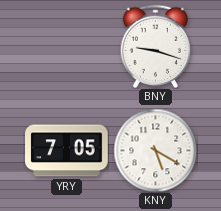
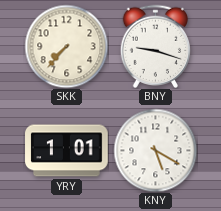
SKK: none -> 7:37
YRY: 7:05 -> 1:01
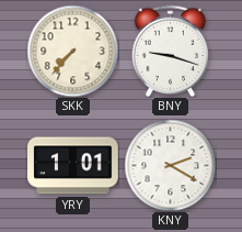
KNY: 5:20 -> 2:20
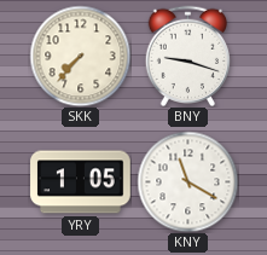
YRY: 1:01 -> 1:05
KNY: 2:20 -> 11:20
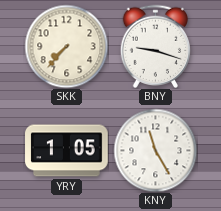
KNY: 11:20 -> 11:25
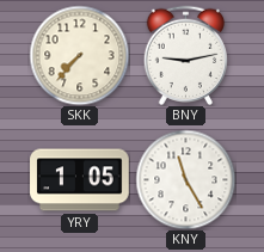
BNY: 9:18 -> 9:13
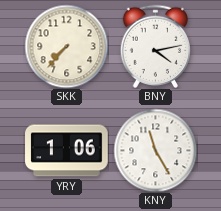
BNY: 9:13 -> 4:13
YRY: 1:05 -> 1:06
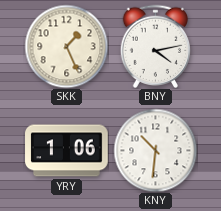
SKK: 7:37 -> 1:26
KNY: 11:25 -> 10:31
